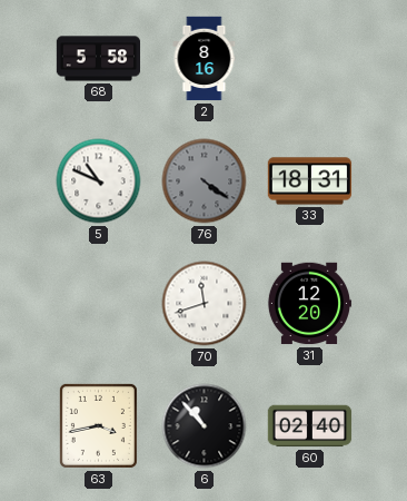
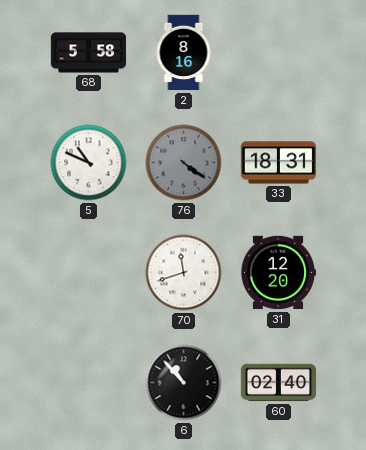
63: 3:43 -> none
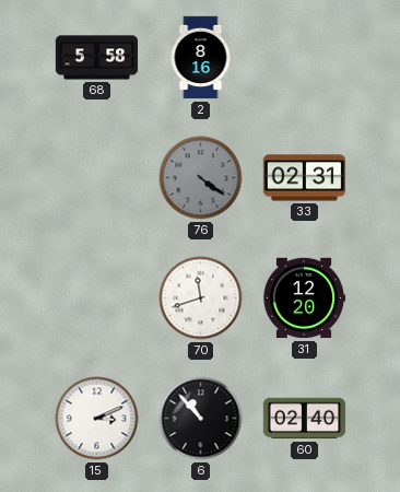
5: 10:49 -> none
33: 18:31 -> 02:31
15: none -> 3:11
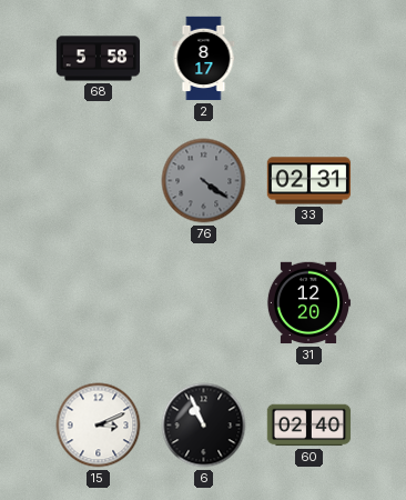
2: 8:16 -> 8:17
70: 11:42 -> none
6: 10:53 -> 10:56
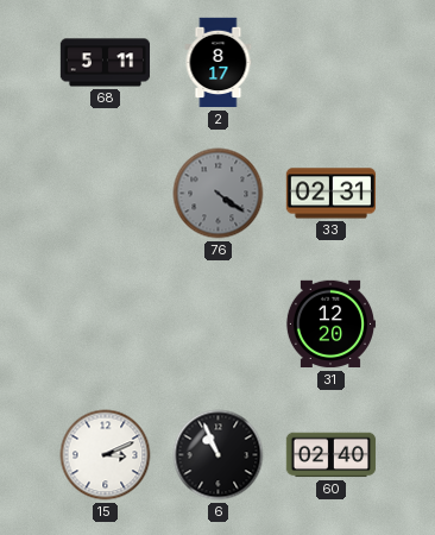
68: 5:58 -> 5:11
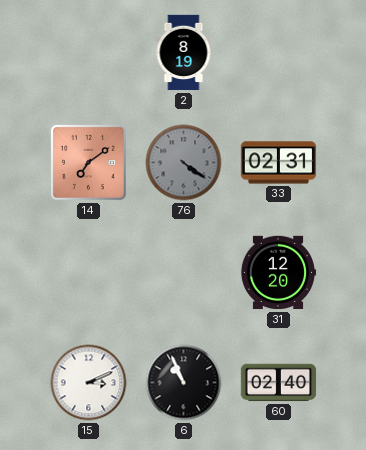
68: 5:11 -> none
2: 8:17 -> 8:19
14: none -> 7:09
